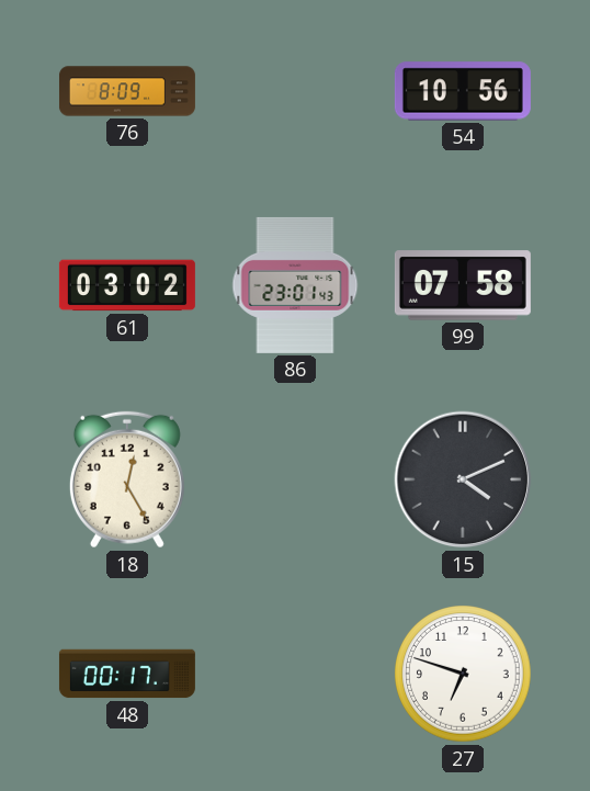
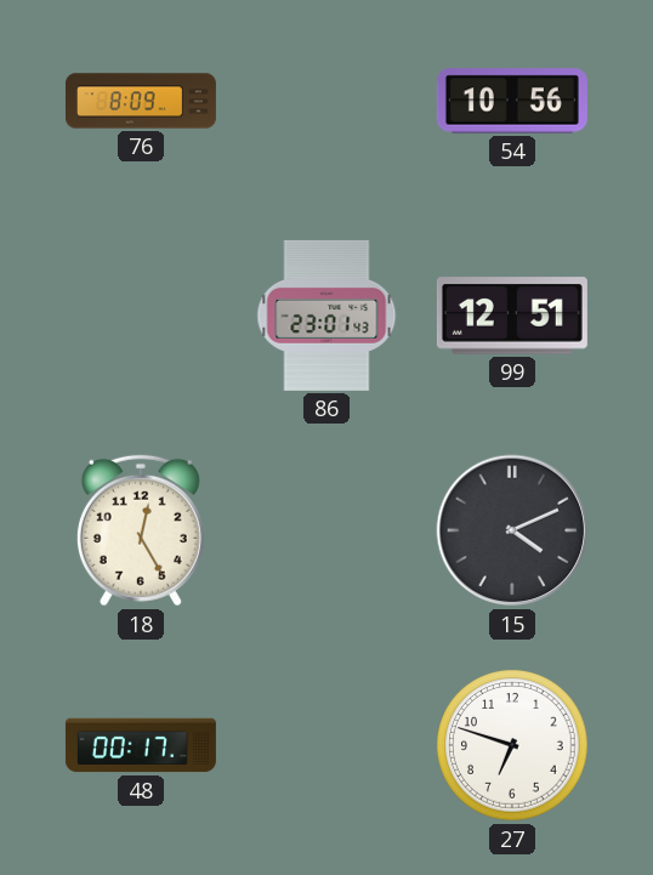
61: 03:02 -> none
99: 07:58 -> 12:51
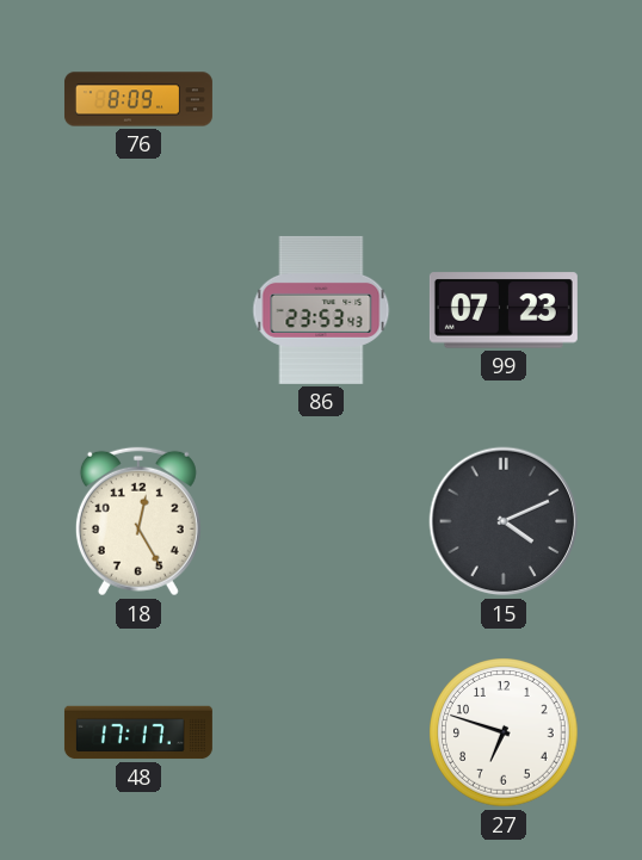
54: 10:56 -> none
86: 23:01 -> 23:53
99: 12:51 -> 07:23
48: 00:17 -> 17:17
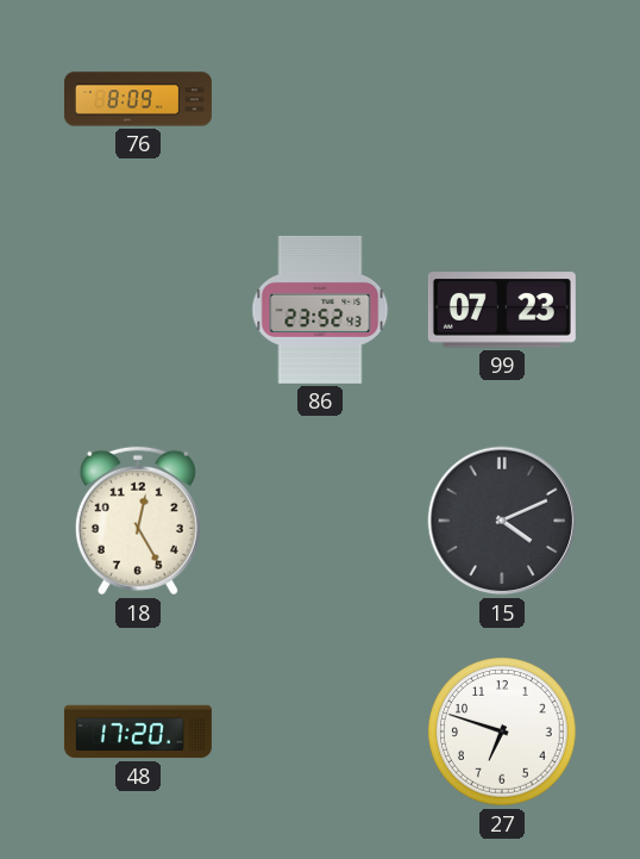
86: 23:53 -> 23:52
48: 17:17 -> 17:20
